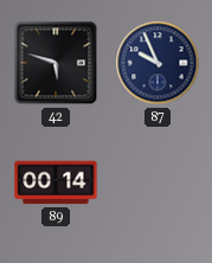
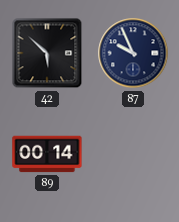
42: 5:48 -> 5:52
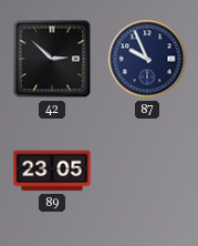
42: 5:52 -> 2:52
89: 00:14 -> 23:05
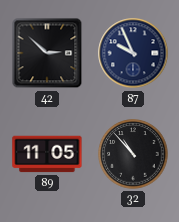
89: 23:05 -> 11:05
32: none -> 10:53
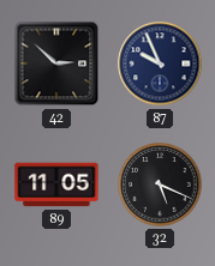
32: 10:53 -> 5:19
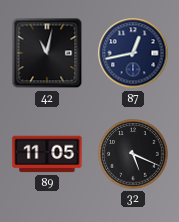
42: 2:52 -> 11:02
87: 9:56 -> 12:43
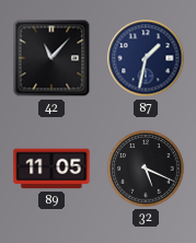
42: 11:02 -> 11:07
87: 12:43 -> 1:32
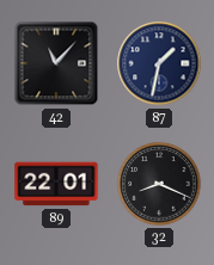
89: 11:05 -> 22:01
32: 5:19 -> 8:19
